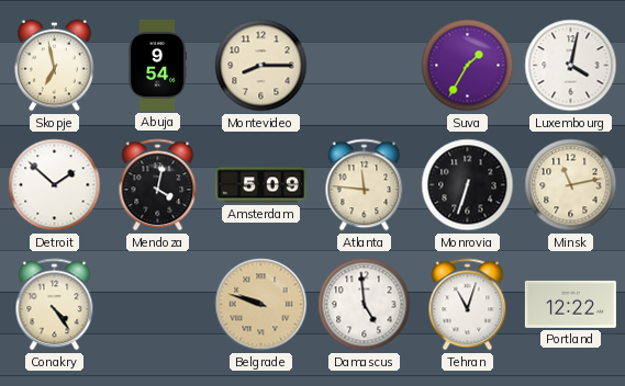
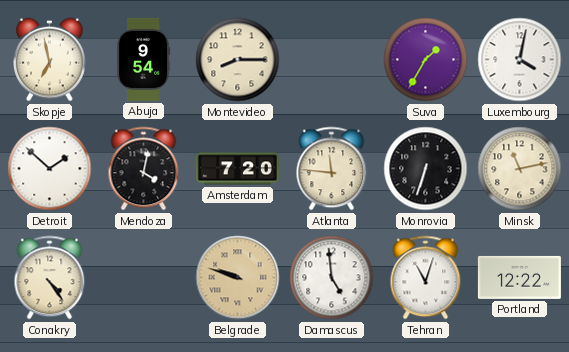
Amsterdam: 5:09 -> 7:20
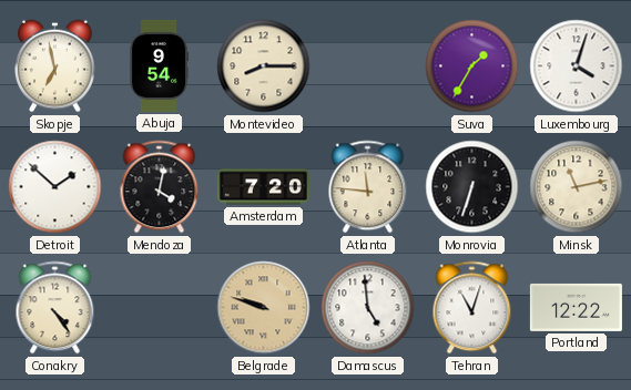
Luxembourg: 4:02 -> 4:03
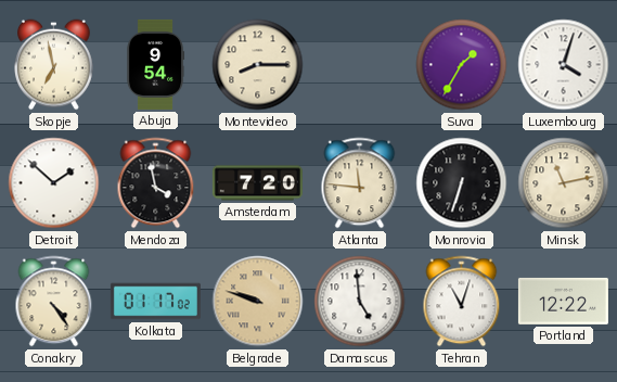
Mendoza: 4:02 -> 3:58
Kolkata: none -> 01:17
